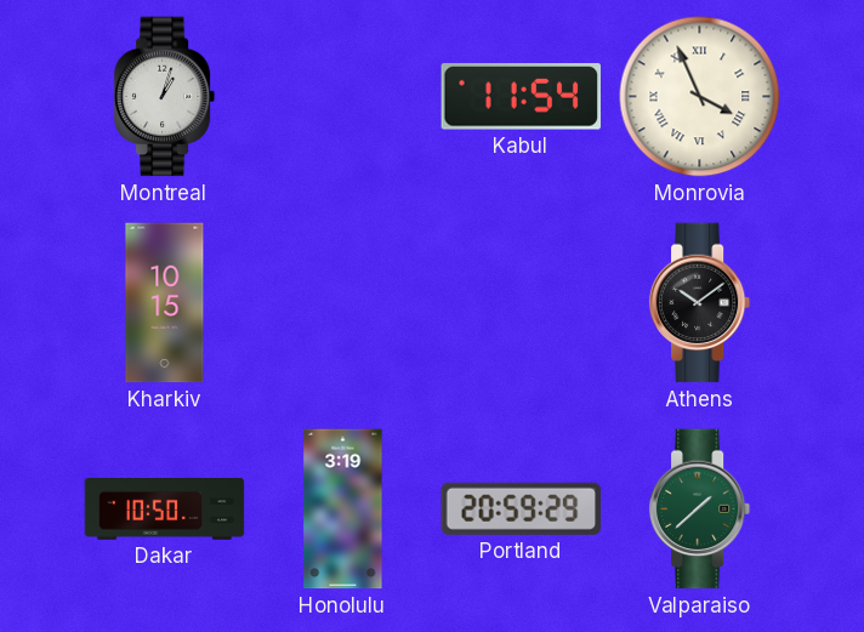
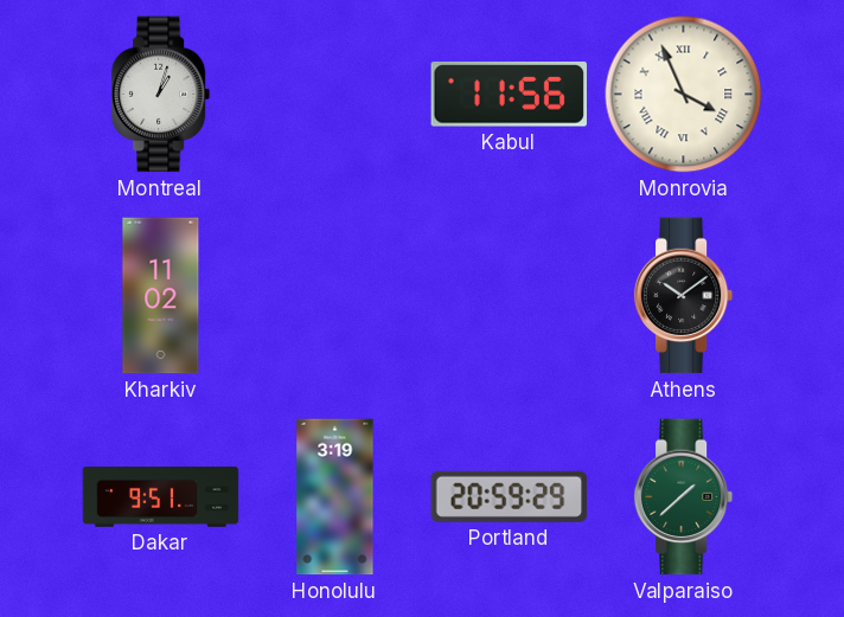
Kabul: 11:54 -> 11:56
Kharkiv: 10:15 -> 11:02
Dakar: 10:50 -> 9:51
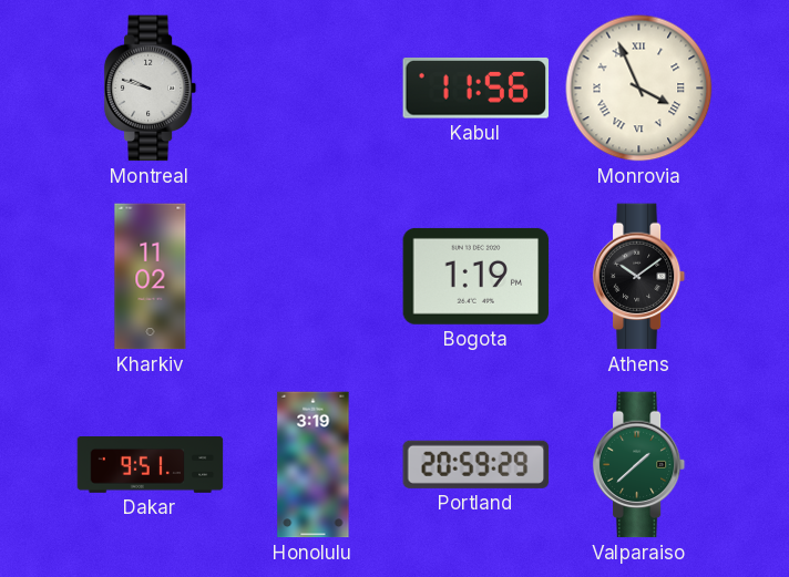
Montreal: 1:03 -> 9:48
Bogota: none -> 1:19
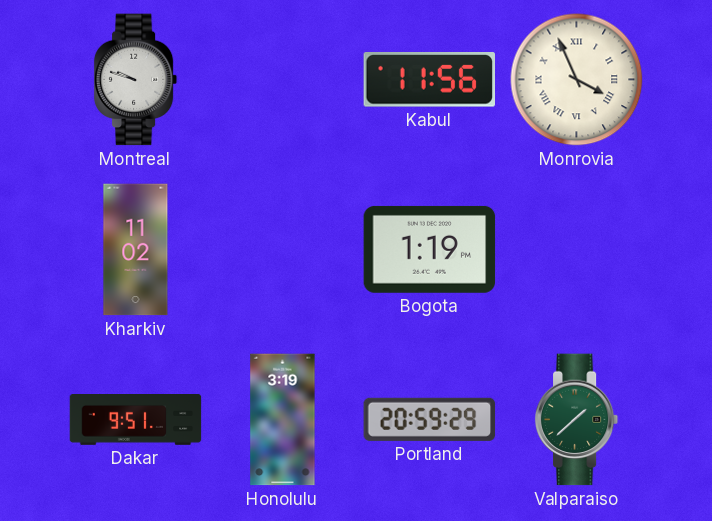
Athens: 10:09 -> none
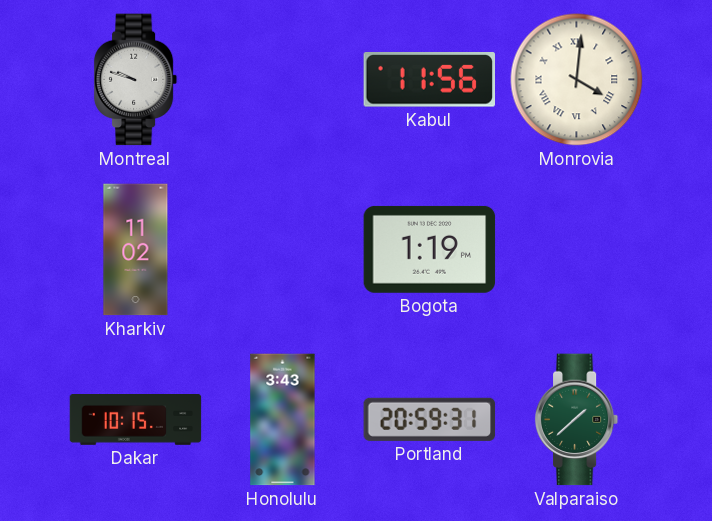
Monrovia: 3:56 -> 4:01
Dakar: 9:51 -> 10:15
Honolulu: 3:19 -> 3:43
Portland: 20:59:29 -> 20:59:31
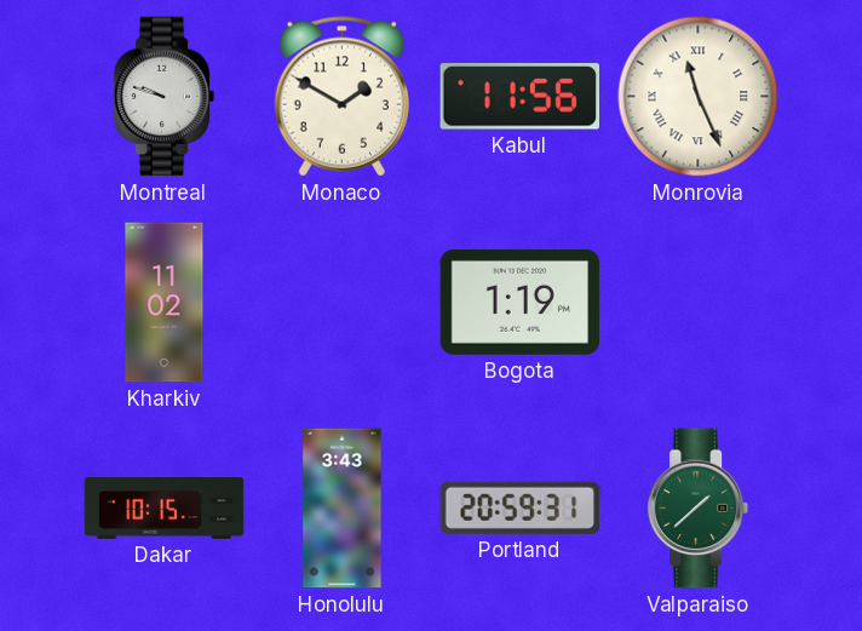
Monaco: none -> 1:50
Monrovia: 4:01 -> 11:26
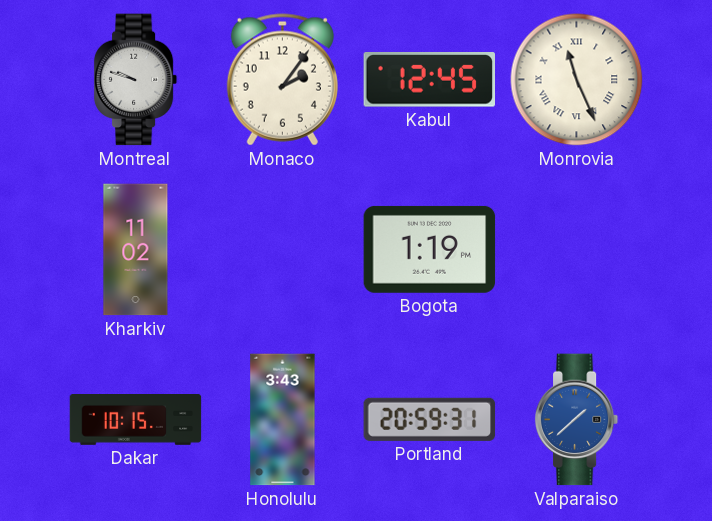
Monaco: 1:50 -> 2:06
Kabul: 11:56 -> 12:45
Valparaiso dial: green -> blue
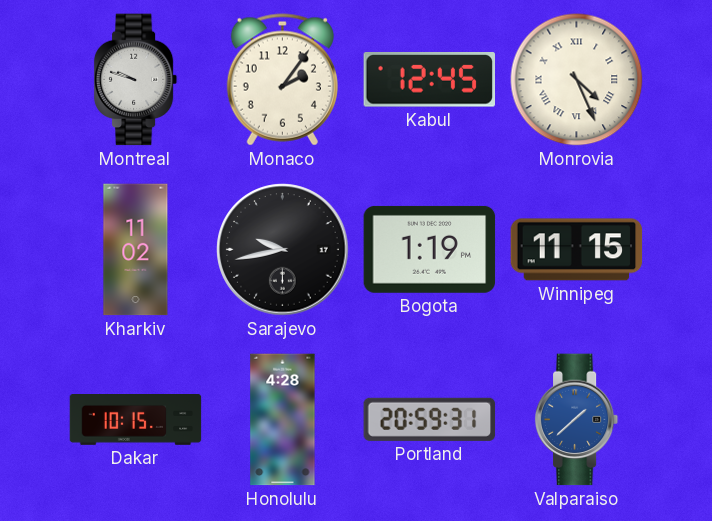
Monrovia: 11:26 -> 4:26
Sarajevo: none -> 9:43
Winnipeg: none -> 11:15
Honolulu: 3:43 -> 4:28
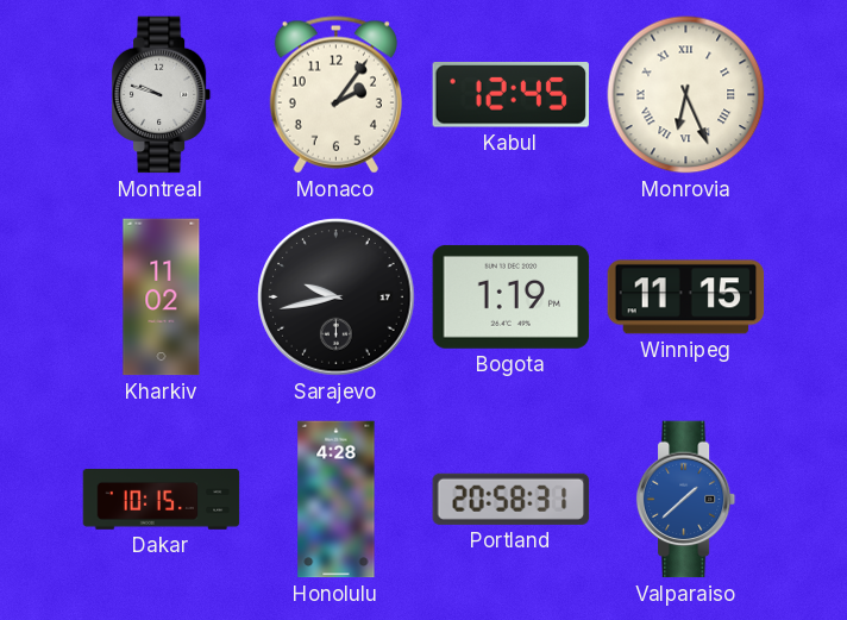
Monrovia: 4:26 -> 6:26
Portland: 20:59 -> 20:58
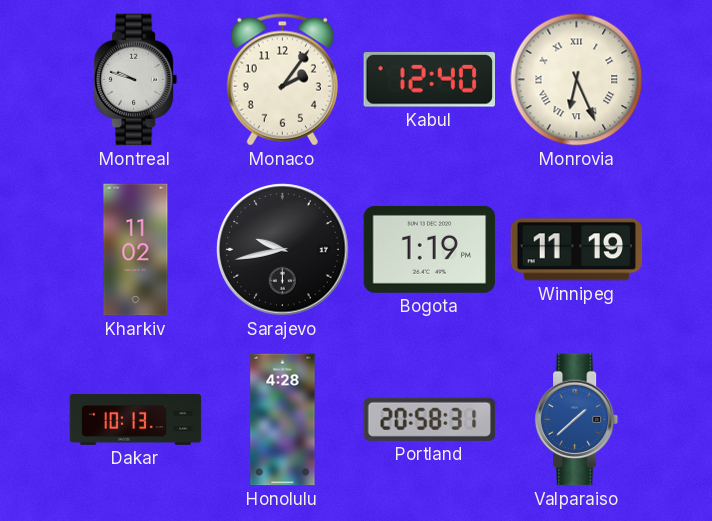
Kabul: 12:45 -> 12:40
Winnipeg: 11:15 -> 11:19
Dakar: 10:15 -> 10:13
